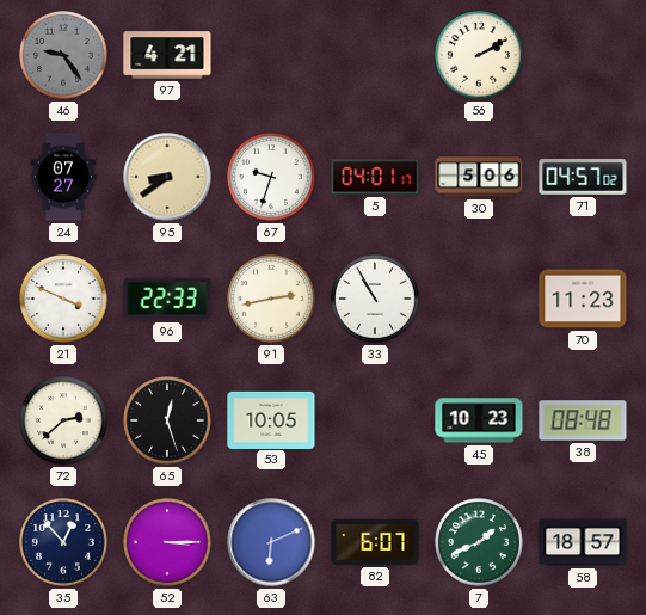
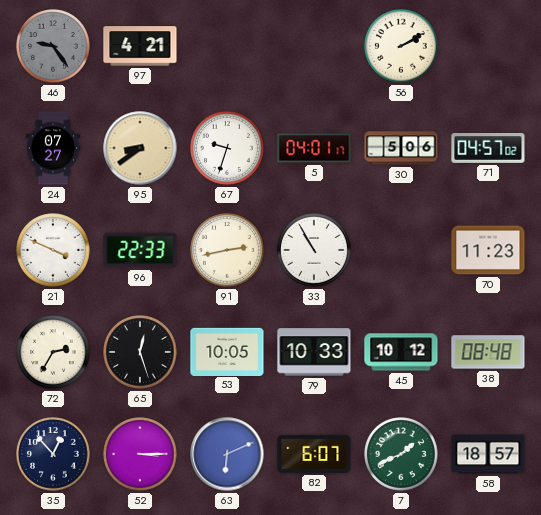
72: 2:38 -> 2:35
79: none -> 10:33
45: 10:23 -> 10:12
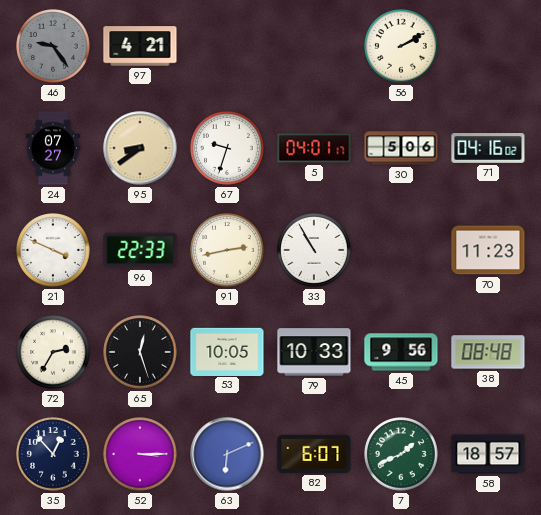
71: 04:57 -> 04:16
45: 10:12 -> 9:56
